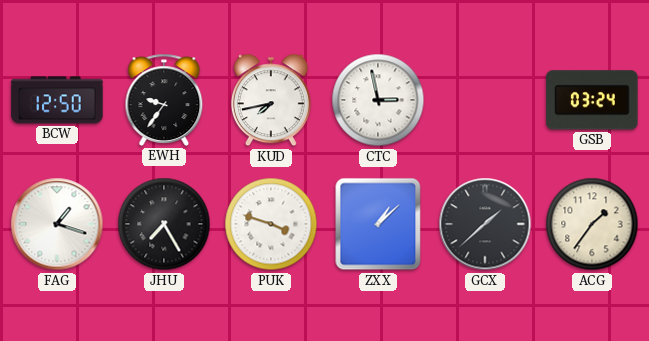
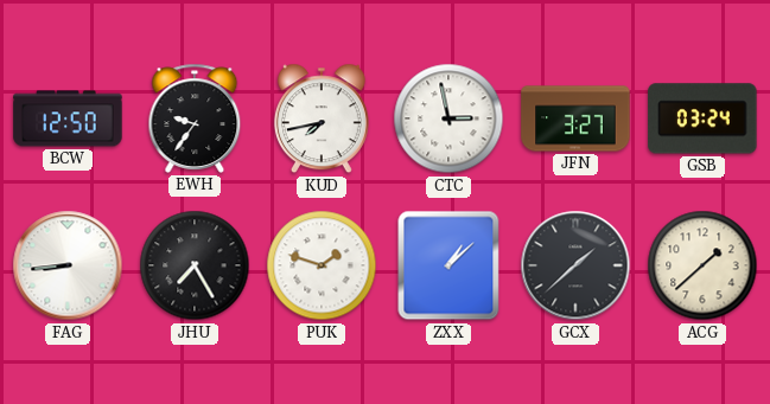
JFN: none -> 3:27
FAG: 1:18 -> 8:44
PUK: 3:48 -> 1:48
ACG: 1:36 -> 1:38
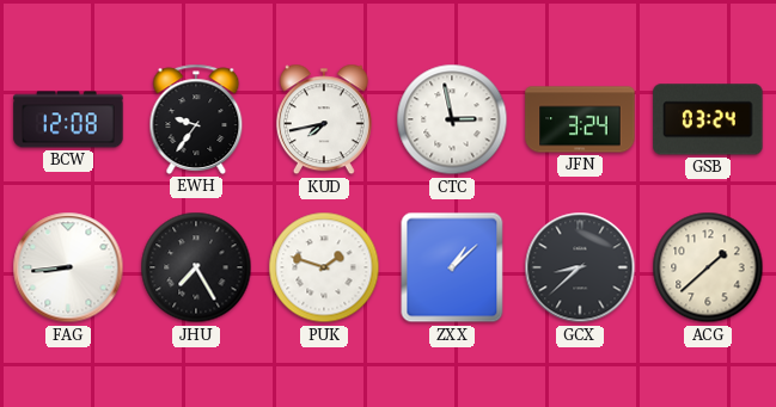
BCW: 12:50 -> 12:08
JFN: 3:27 -> 3:24
GCX: 1:38 -> 8:38
